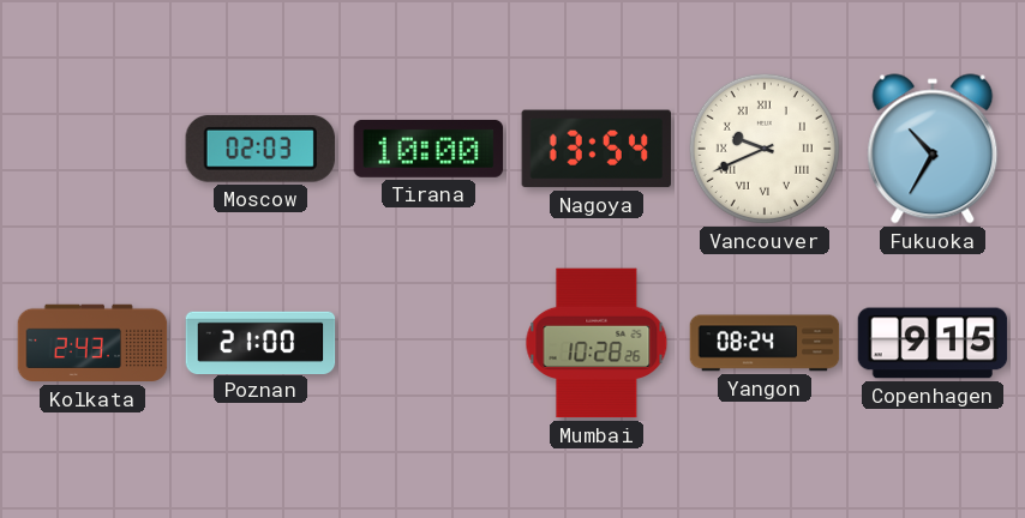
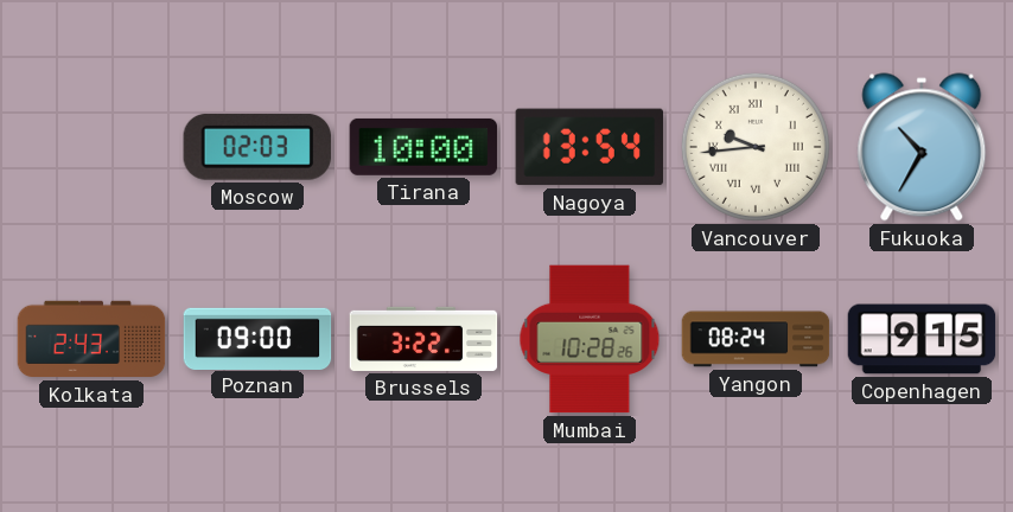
Vancouver: 9:41 -> 9:44
Poznan: 21:00 -> 09:00
Brussels: none -> 3:22
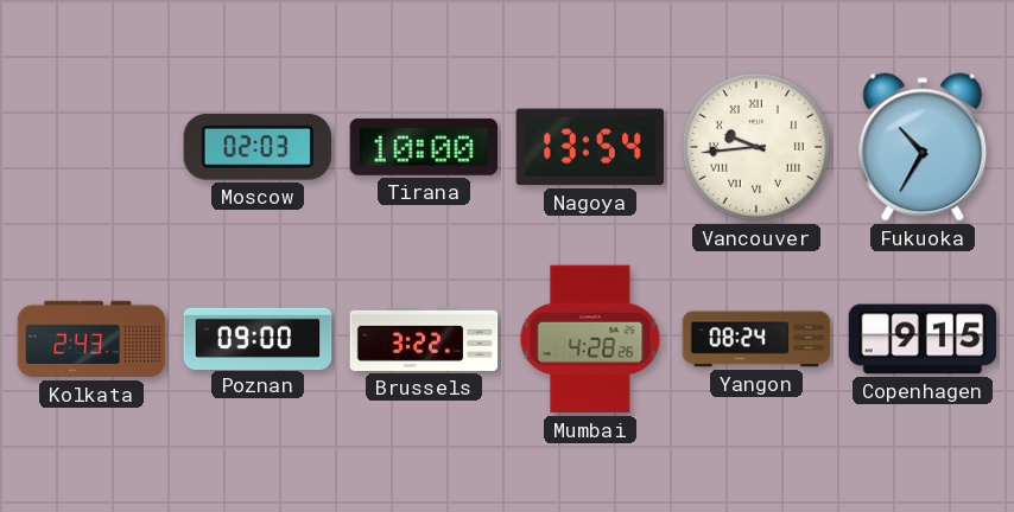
Mumbai: 10:28 -> 4:28
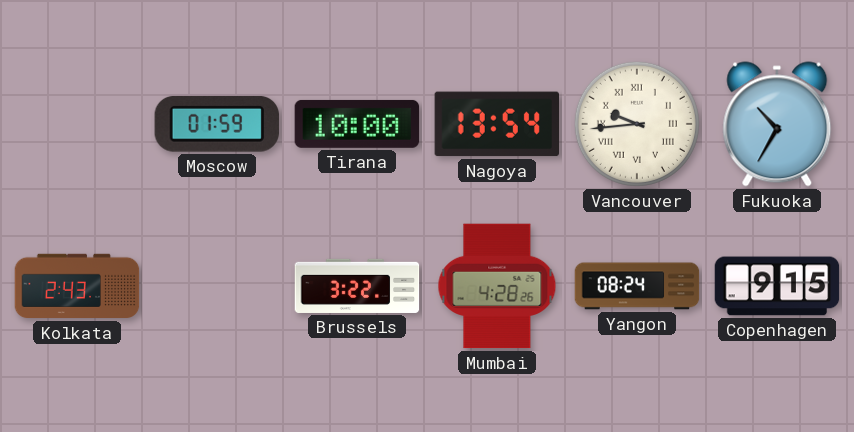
Moscow: 02:03 -> 01:59
Poznan: 09:00 -> none
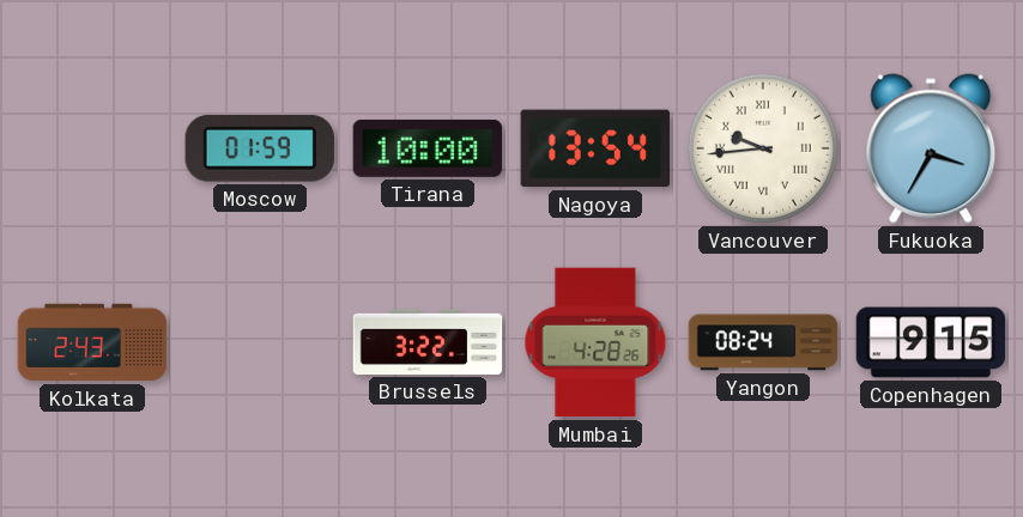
Fukuoka: 10:35 -> 3:35
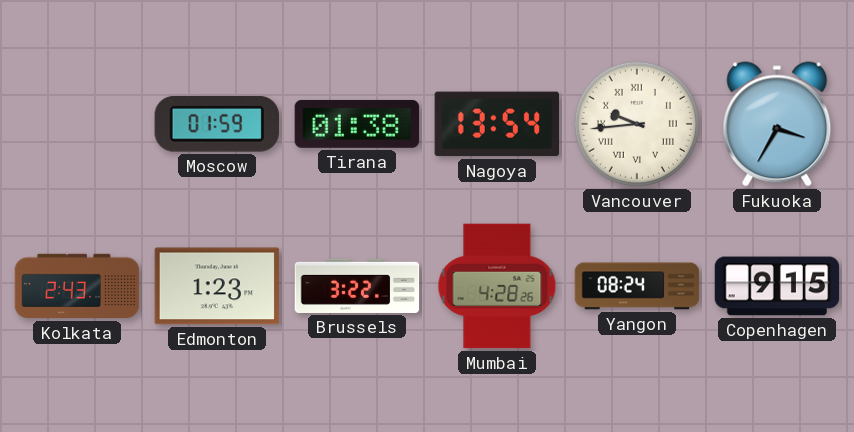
Tirana: 10:00 -> 01:38
Edmonton: none -> 1:23
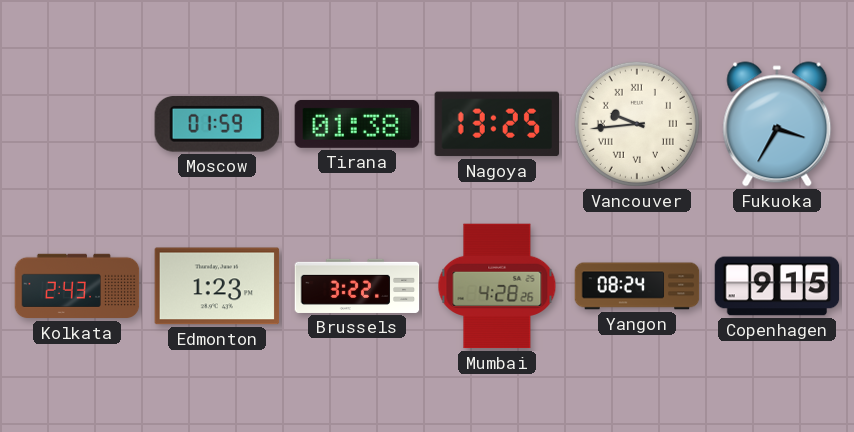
Nagoya: 13:54 -> 13:25
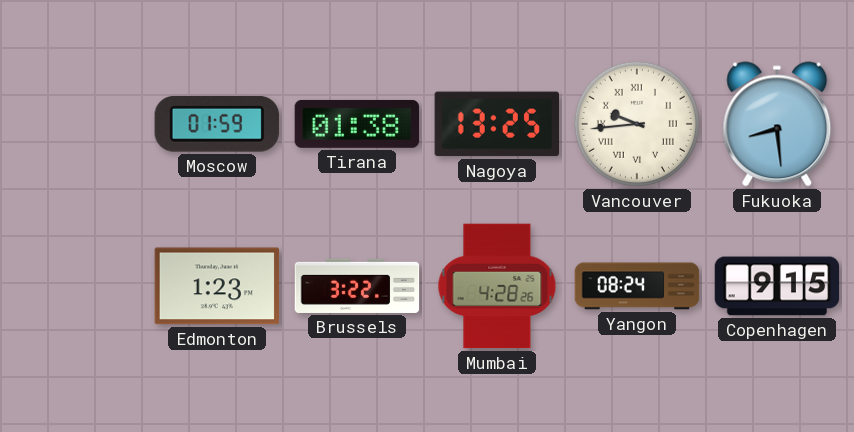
Fukuoka: 3:35 -> 8:29
Kolkata: 2:43 -> none
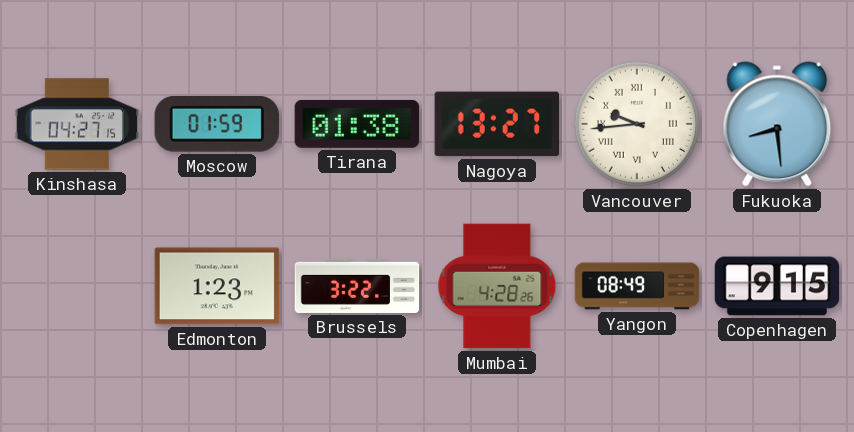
Kinshasa: none -> 04:27
Nagoya: 13:25 -> 13:27
Yangon: 08:24 -> 08:49
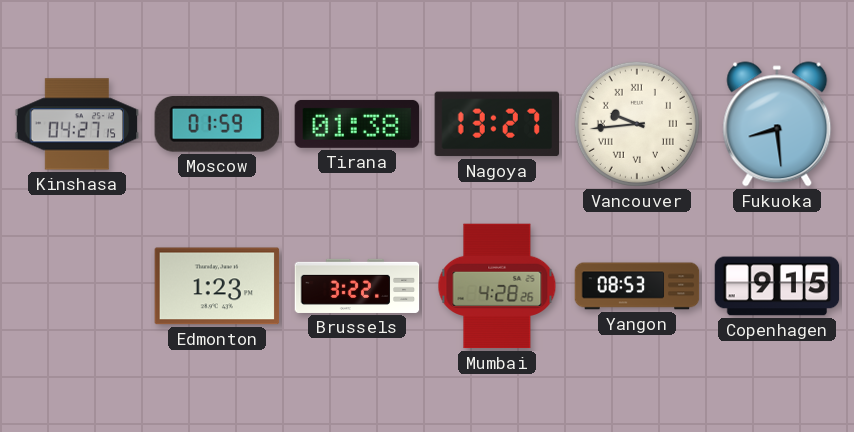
Yangon: 08:49 -> 08:53
